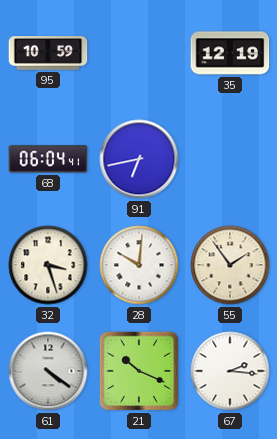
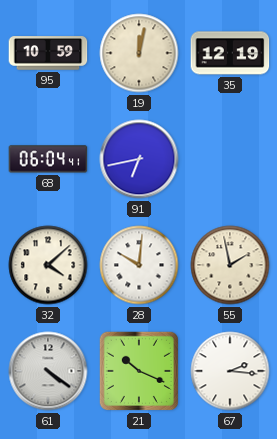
19: none -> 12:02
32: 3:27 -> 4:08
55: 1:54 -> 1:58
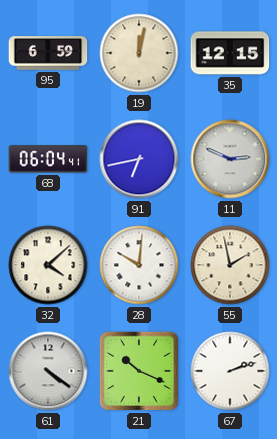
95: 10:59 -> 6:59
35: 12:19 -> 12:15
11: none -> 2:49
67: 2:16 -> 2:12
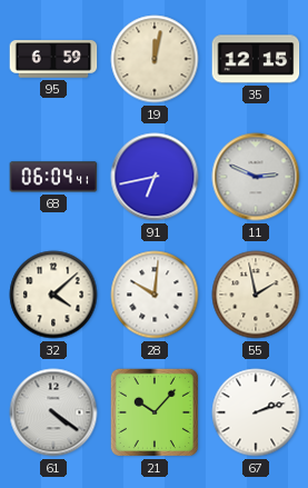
21: 10:19 -> 10:07
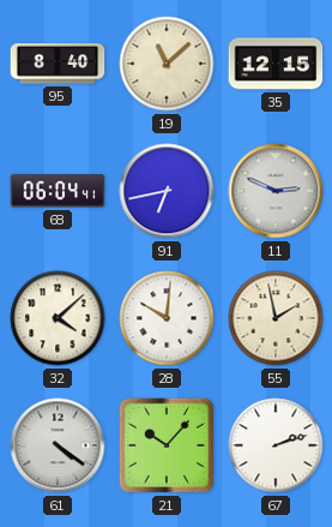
95: 6:59 -> 8:40
19: 12:02 -> 11:08
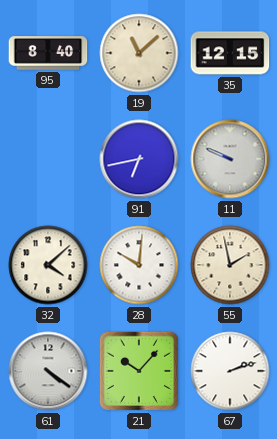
68: 06:04 -> none
11: 2:49 -> 9:49
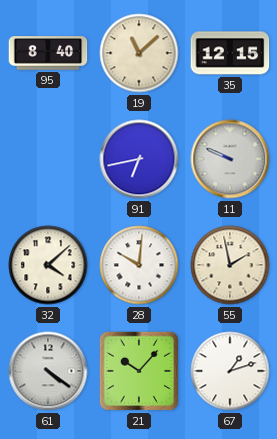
67: 2:12 -> 1:12
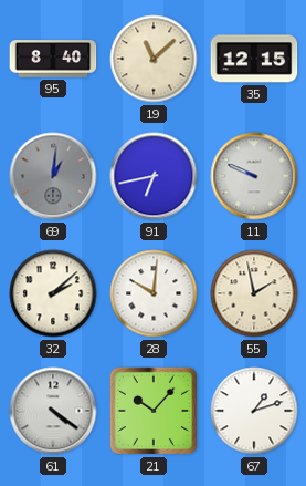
69: none -> 1:01
32: 4:08 -> 2:08
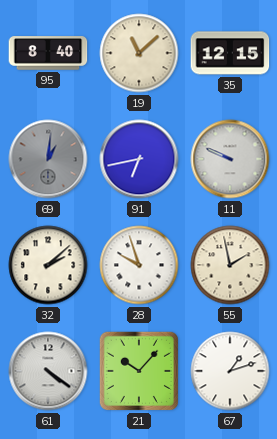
28: 10:01 -> 9:57
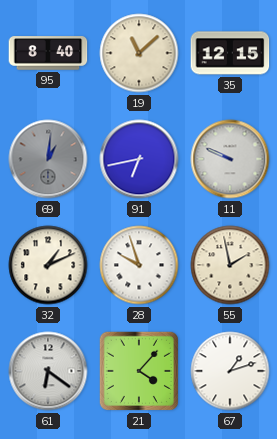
32: 2:08 -> 1:11
61: 4:21 -> 6:21
21: 10:07 -> 4:07
